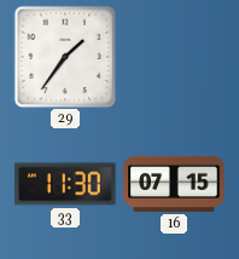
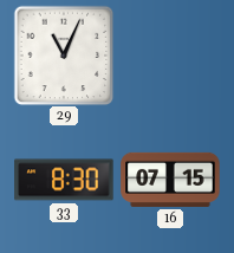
29: 1:36 -> 11:04
33: 11:30 -> 8:30
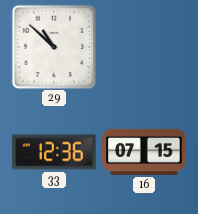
29: 11:04 -> 10:52
33: 8:30 -> 12:36
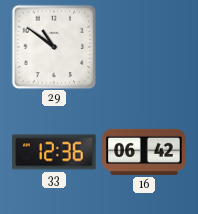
29: 10:52 -> 10:51
16: 07:15 -> 06:42
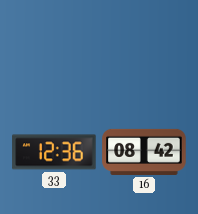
29: 10:51 -> none
16: 06:42 -> 08:42
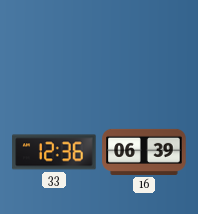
16: 08:42 -> 06:39
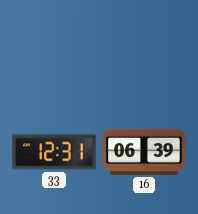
33: 12:36 -> 12:31
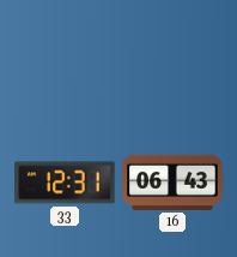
16: 06:39 -> 06:43
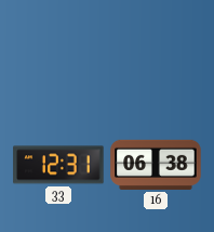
16: 06:43 -> 06:38
